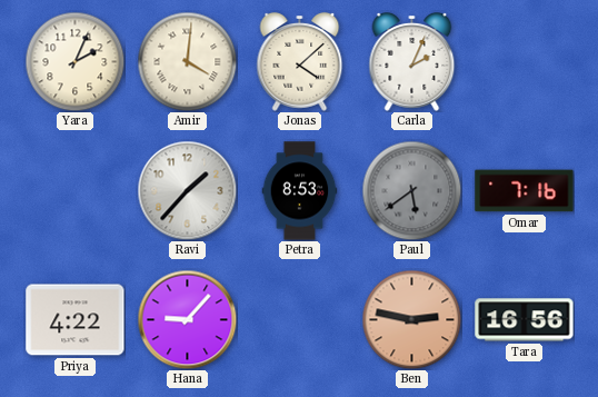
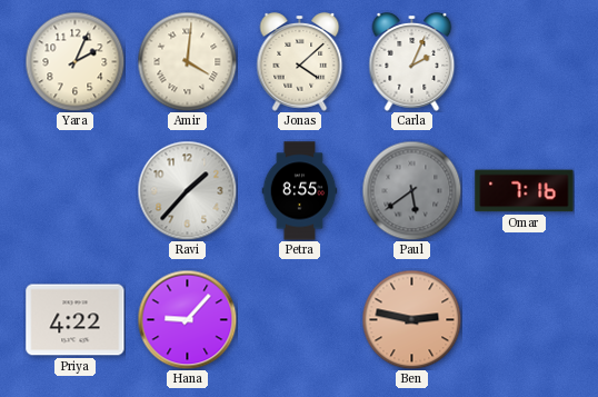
Petra: 8:53 -> 8:55
Tara: 16:56 -> none
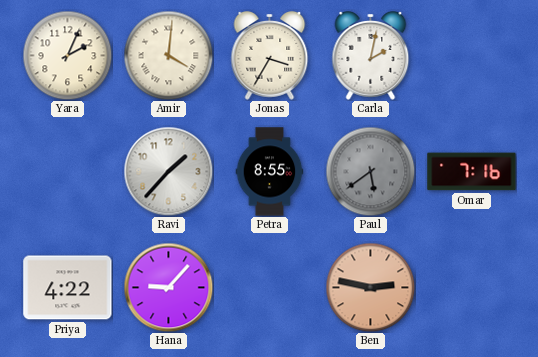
Jonas: 4:08 -> 3:35
Carla: 2:04 -> 2:02
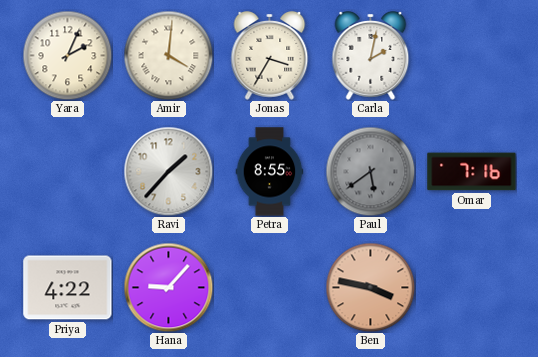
Ben: 2:47 -> 3:47
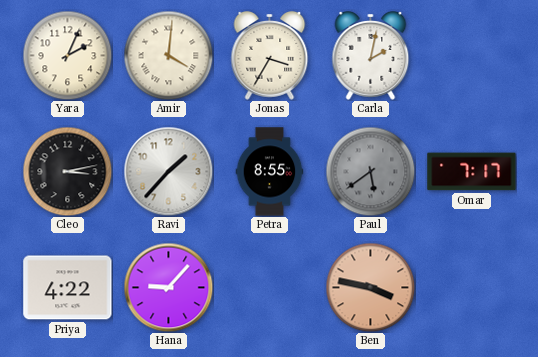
Cleo: none -> 3:13
Omar: 7:16 -> 7:17
